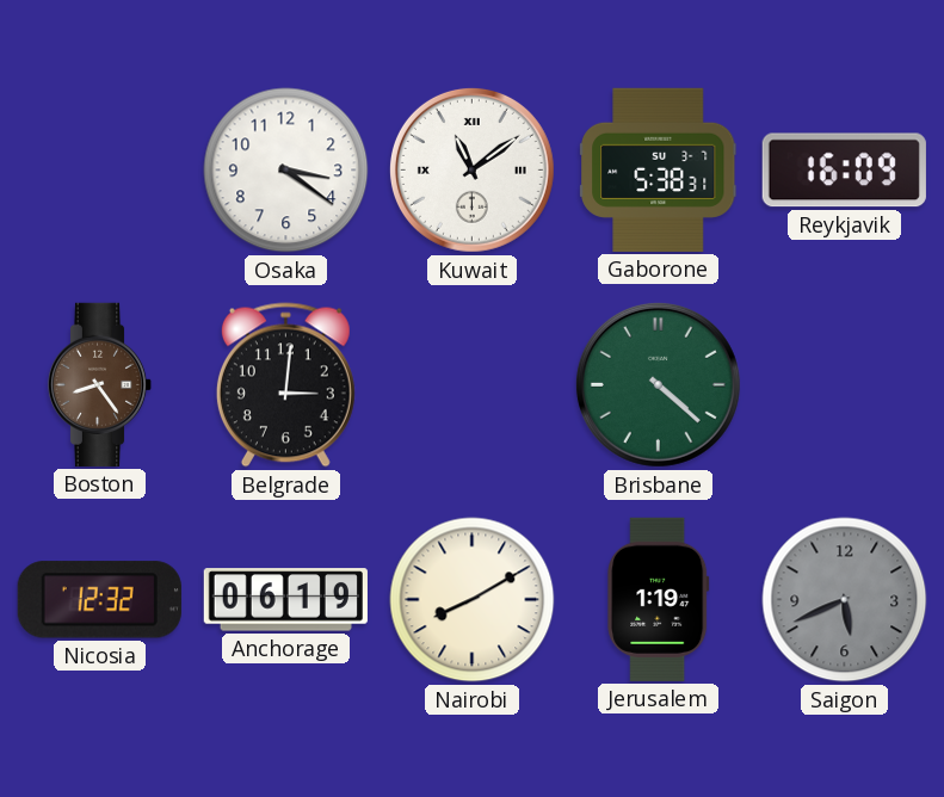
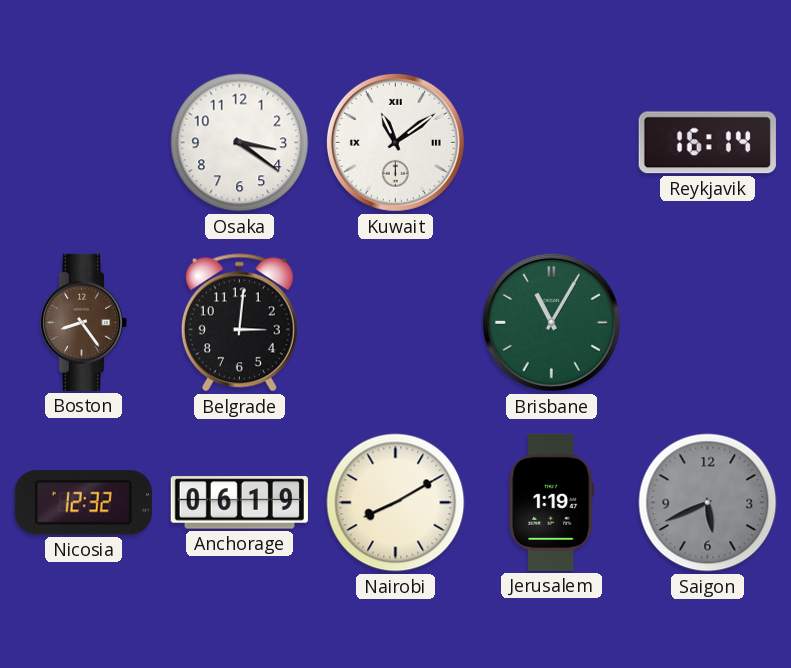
Gaborone: 5:38 -> none
Reykjavik: 16:09 -> 16:14
Brisbane: 4:22 -> 11:05
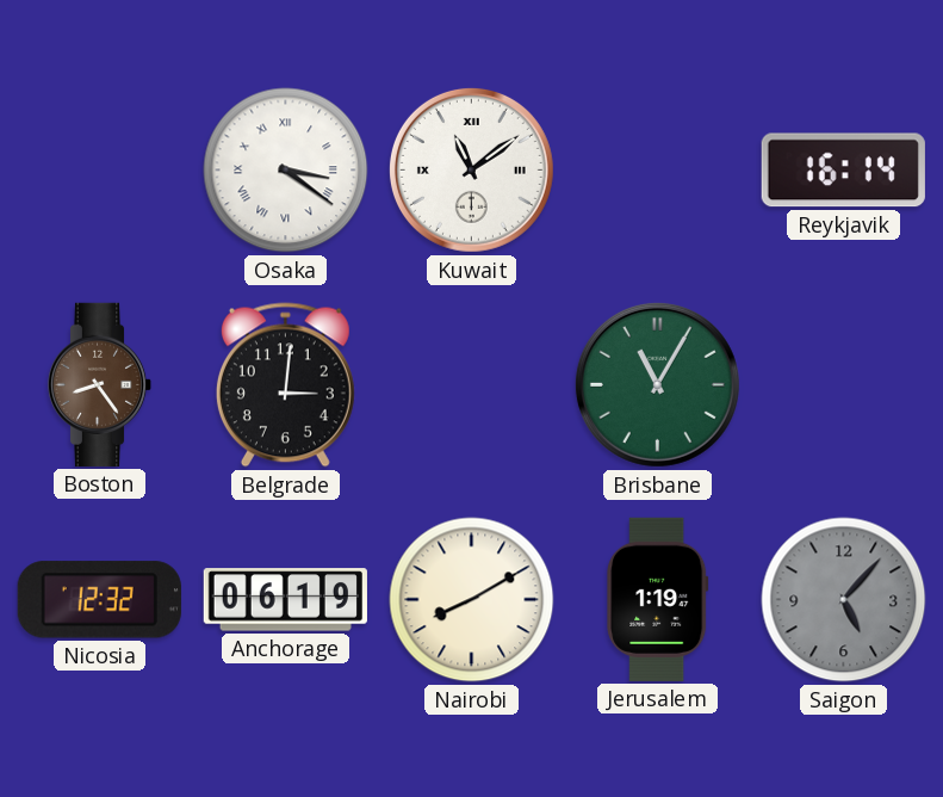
Osaka numerals: Arabic -> Roman
Saigon: 5:41 -> 5:07
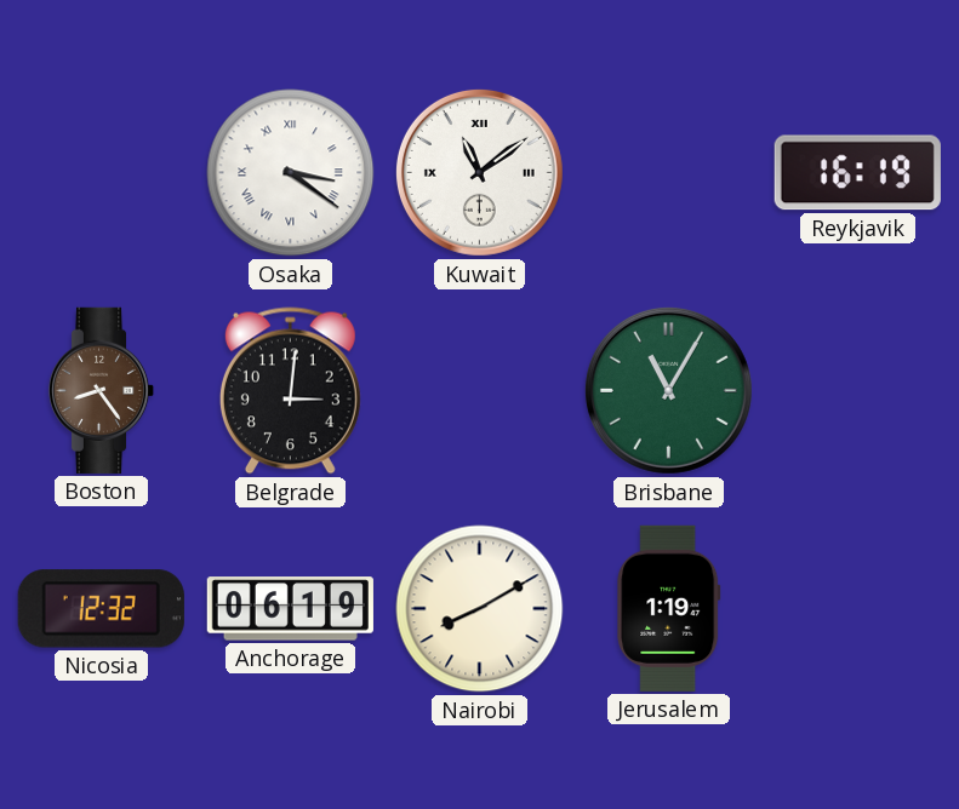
Reykjavik: 16:14 -> 16:19
Saigon: 5:07 -> none
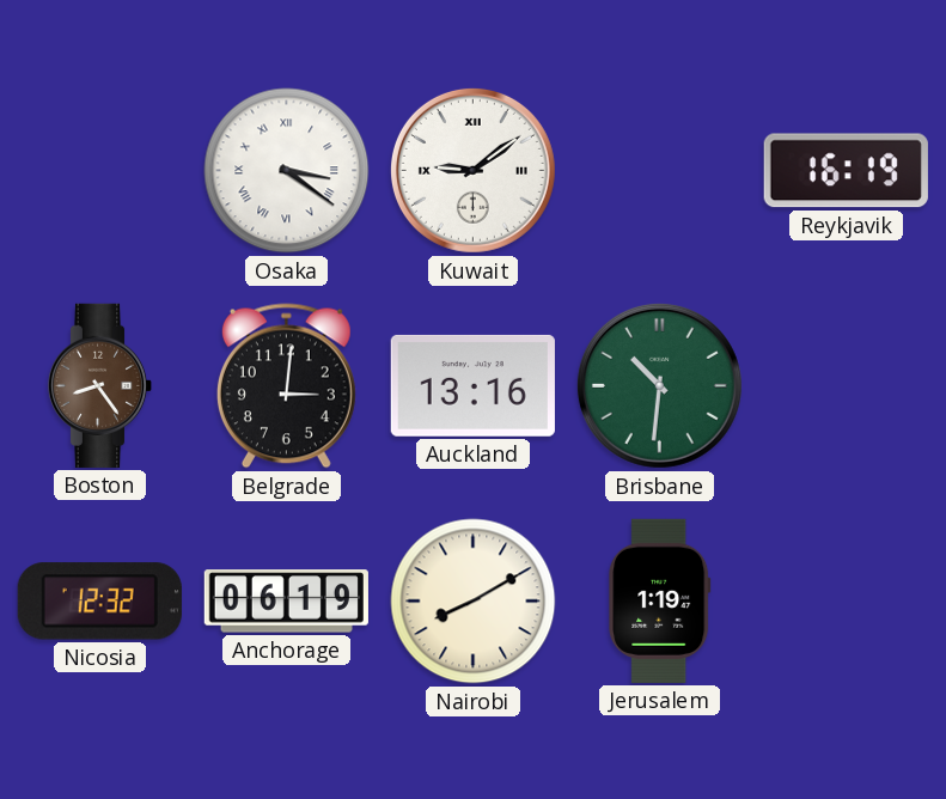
Kuwait: 11:09 -> 9:09
Auckland: none -> 13:16
Brisbane: 11:05 -> 10:31
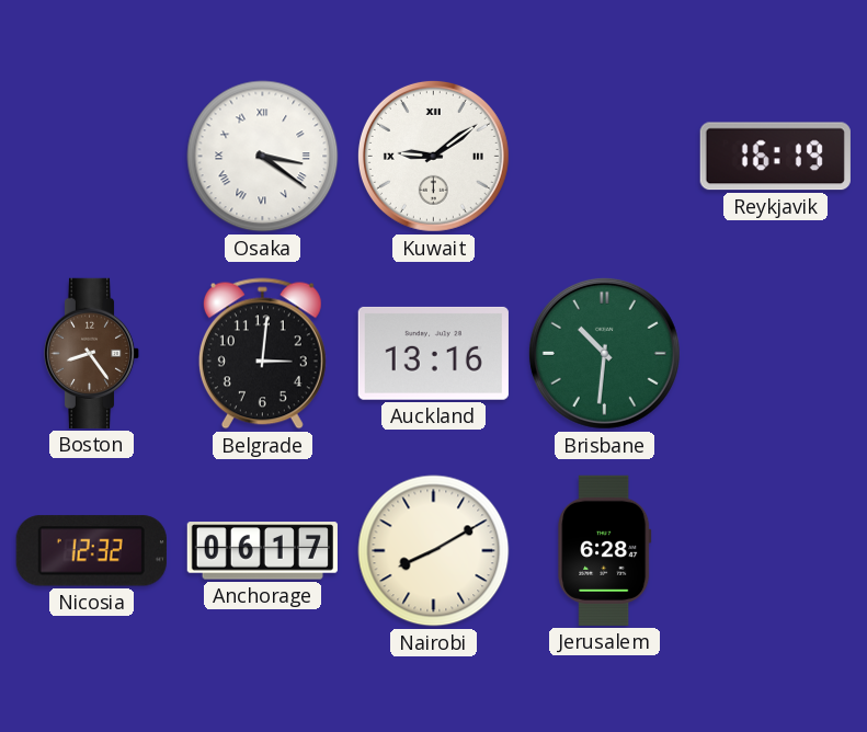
Anchorage: 06:19 -> 06:17
Jerusalem: 1:19 -> 6:28
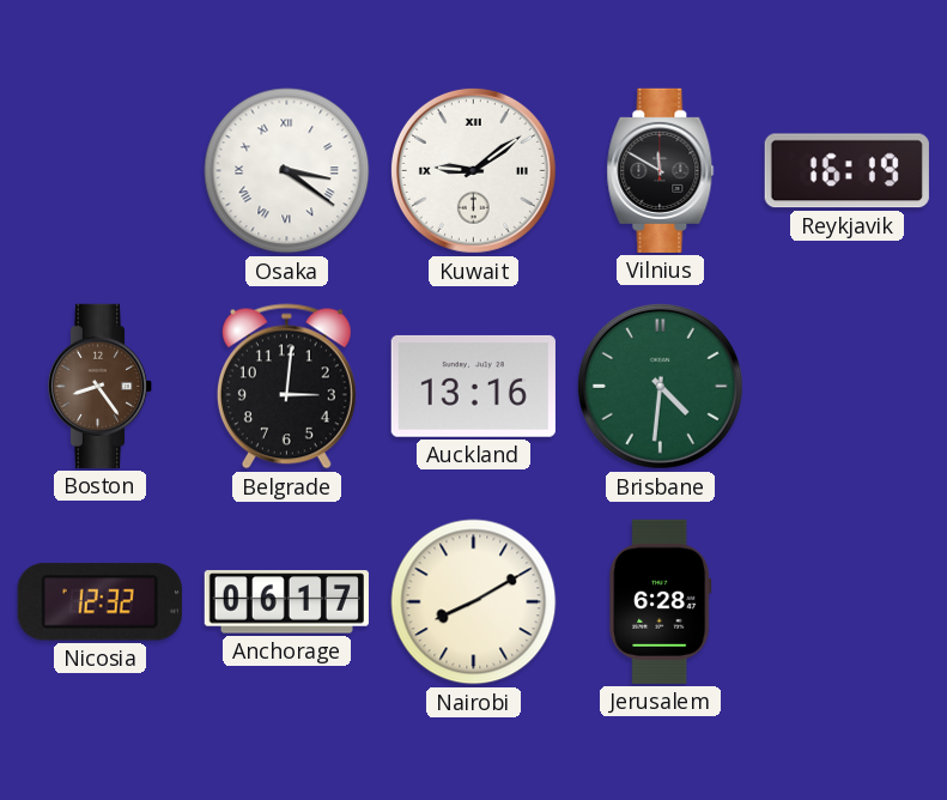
Vilnius: none -> 11:50
Brisbane: 10:31 -> 4:31
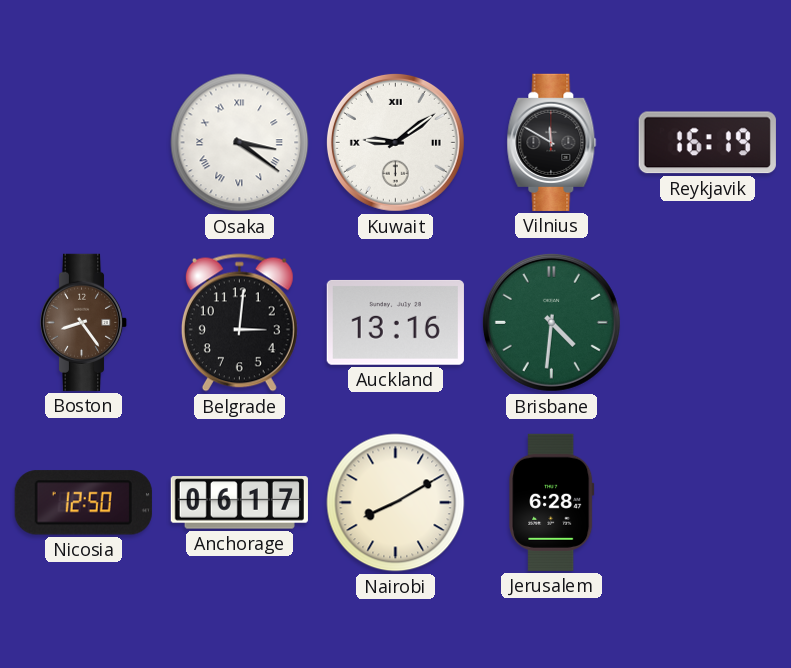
Nicosia: 12:32 -> 12:50
